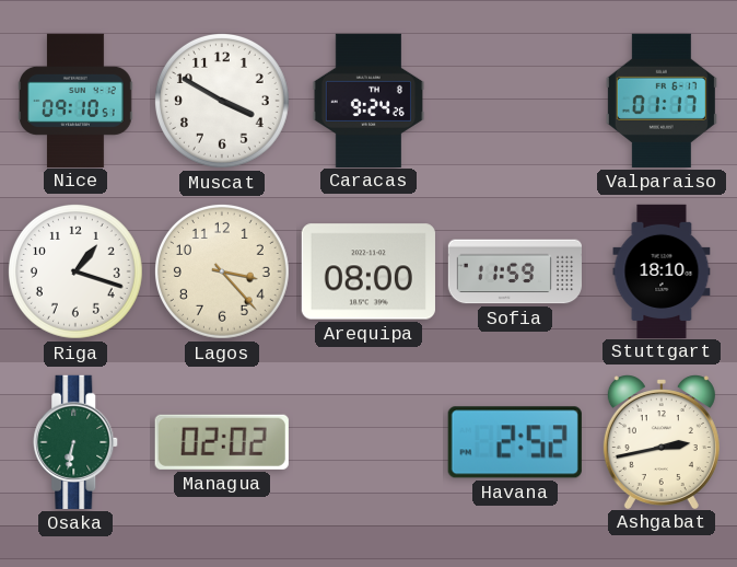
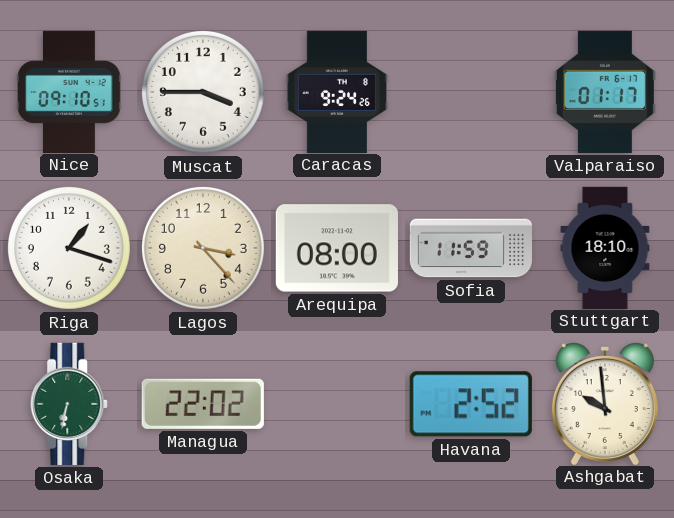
Muscat: 3:50 -> 3:45
Managua: 02:02 -> 22:02
Ashgabat: 2:43 -> 9:59
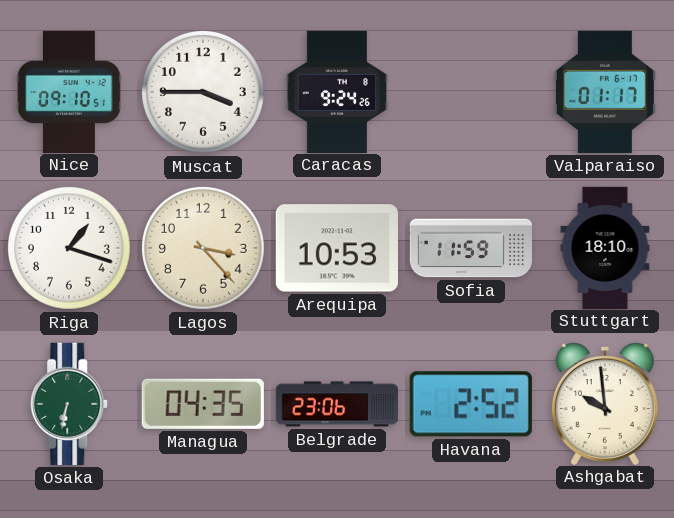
Arequipa: 08:00 -> 10:53
Managua: 22:02 -> 04:35
Belgrade: none -> 23:06
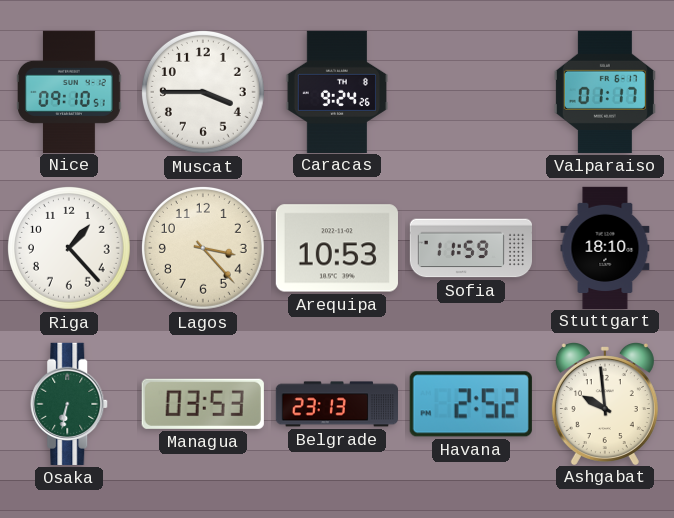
Riga: 1:18 -> 1:23
Managua: 04:35 -> 03:53
Belgrade: 23:06 -> 23:13
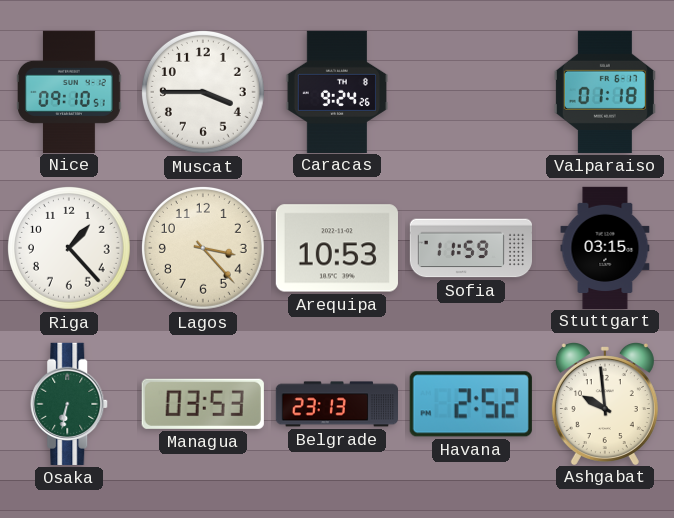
Valparaiso: 01:17 -> 01:18
Stuttgart: 18:10 -> 03:15
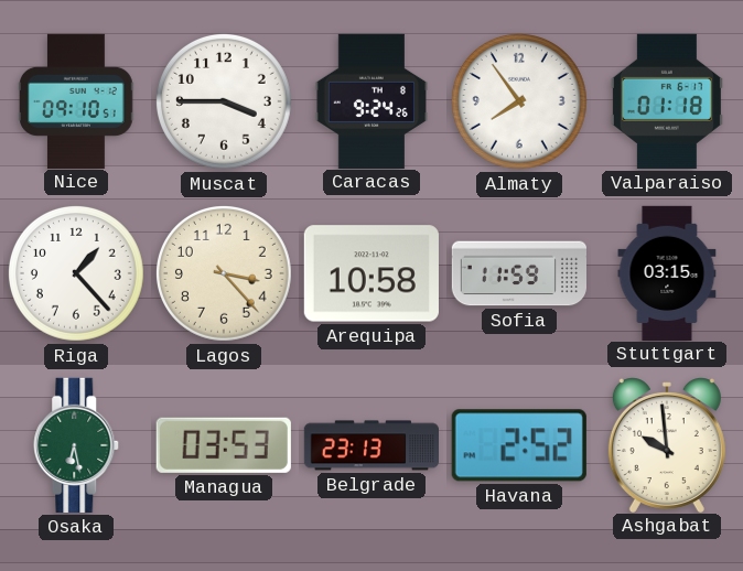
Almaty: none -> 7:54
Arequipa: 10:53 -> 10:58
Osaka: 6:32 -> 6:28
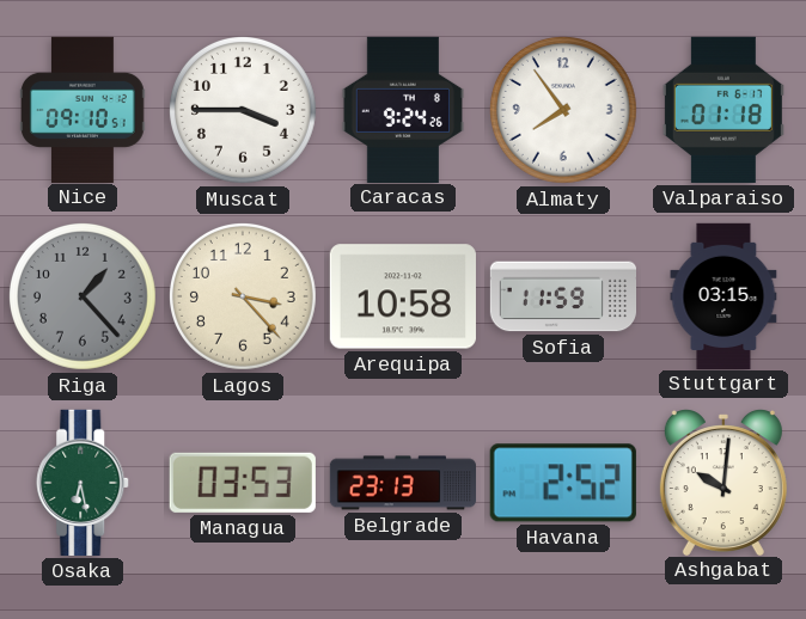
Riga dial: white -> grey
Ashgabat: 9:59 -> 10:01
